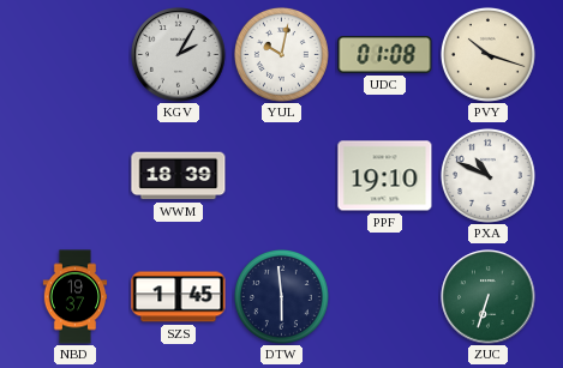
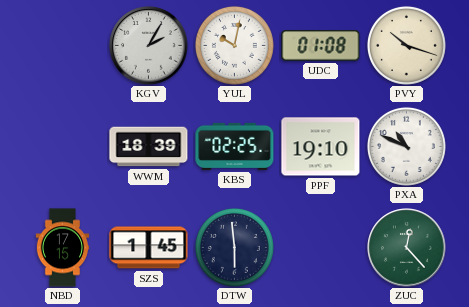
KBS: none -> 02:25
NBD: 19:37 -> 17:15
ZUC: 6:33 -> 12:23
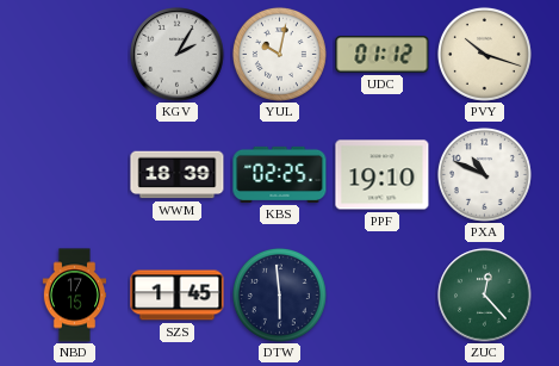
UDC: 01:08 -> 01:12
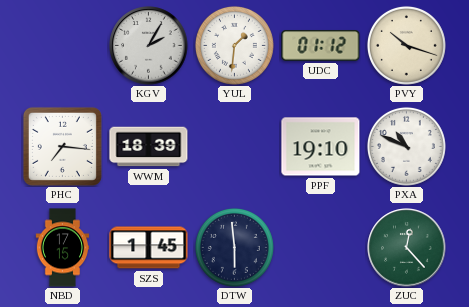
YUL: 10:02 -> 1:31
PHC: none -> 7:16
KBS: 02:25 -> none
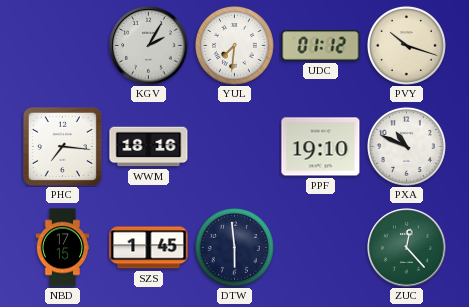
YUL: 1:31 -> 7:31
WWM: 18:39 -> 18:16
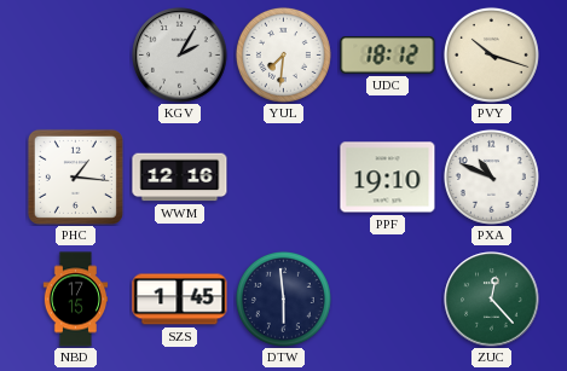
UDC: 01:12 -> 18:12
PHC: 7:16 -> 1:16
WWM: 18:16 -> 12:16
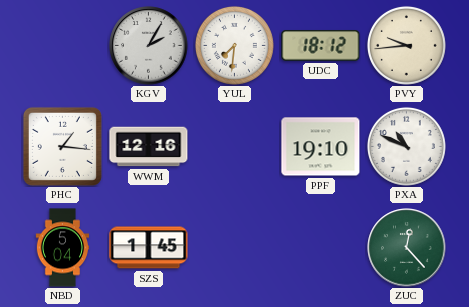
PVY: 10:18 -> 9:44
NBD: 17:15 -> 5:04
DTW: 5:59 -> none
